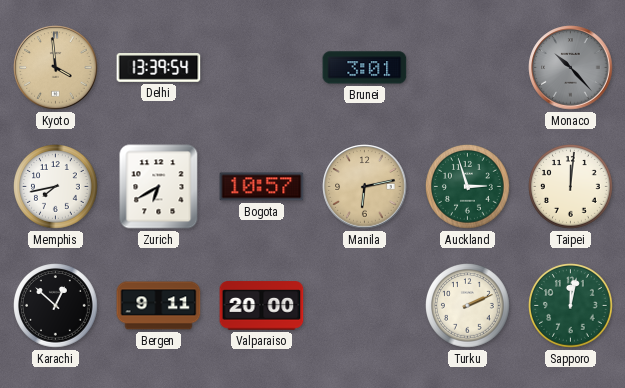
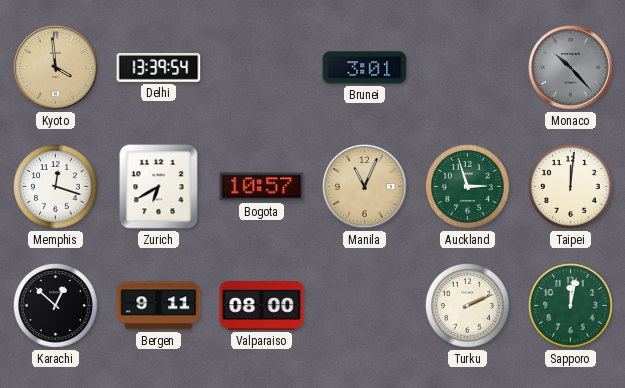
Memphis: 7:43 -> 12:18
Manila: 6:13 -> 11:04
Valparaiso: 20:00 -> 08:00
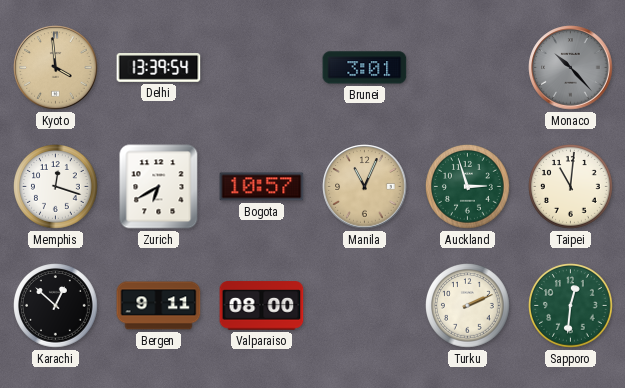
Taipei: 12:01 -> 11:01
Sapporo: 12:02 -> 12:31
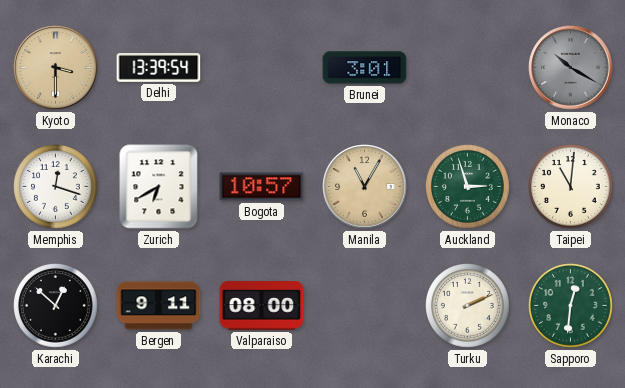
Kyoto: 3:59 -> 3:30
Monaco: 10:23 -> 10:20
Manila: 11:04 -> 11:05
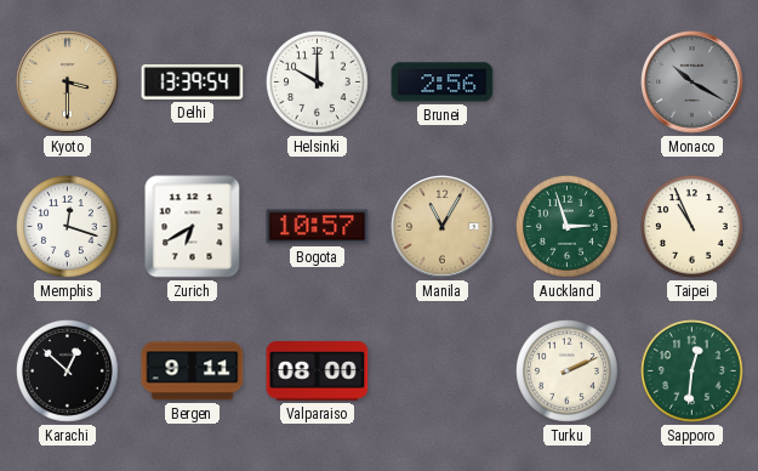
Helsinki: none -> 10:00
Brunei: 3:01 -> 2:56
Taipei: 11:01 -> 10:56
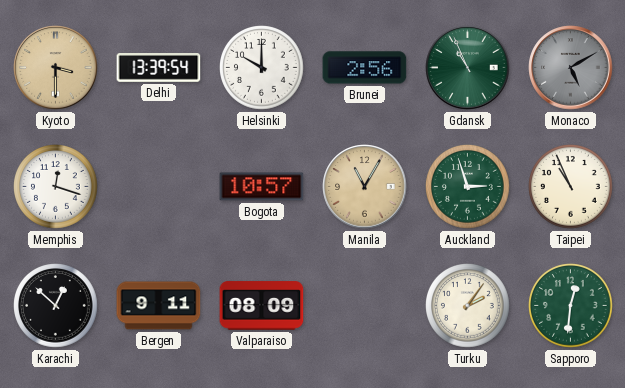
Gdansk: none -> 10:56
Monaco: 10:20 -> 5:10
Zurich: 6:40 -> none
Valparaiso: 08:00 -> 08:09
Turku: 2:11 -> 2:06
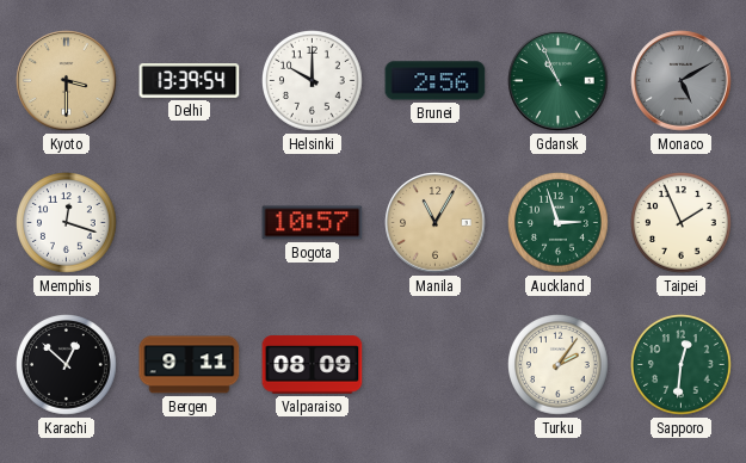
Taipei: 10:56 -> 1:56
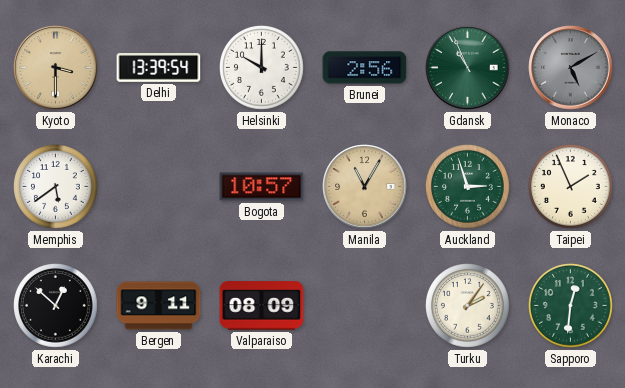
Memphis: 12:18 -> 5:39
